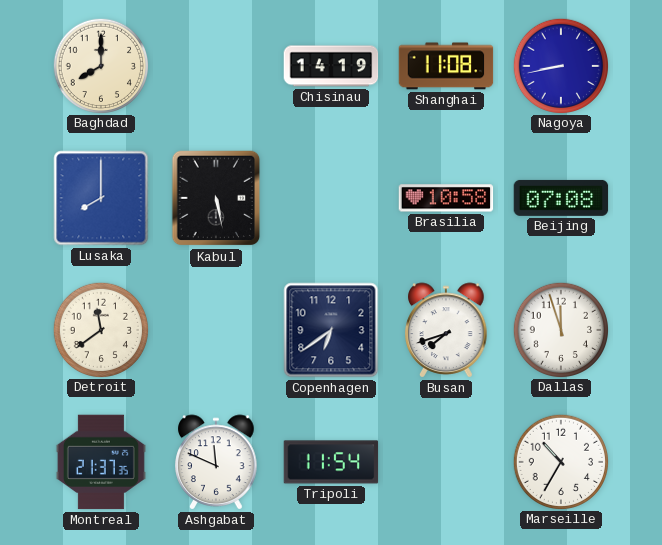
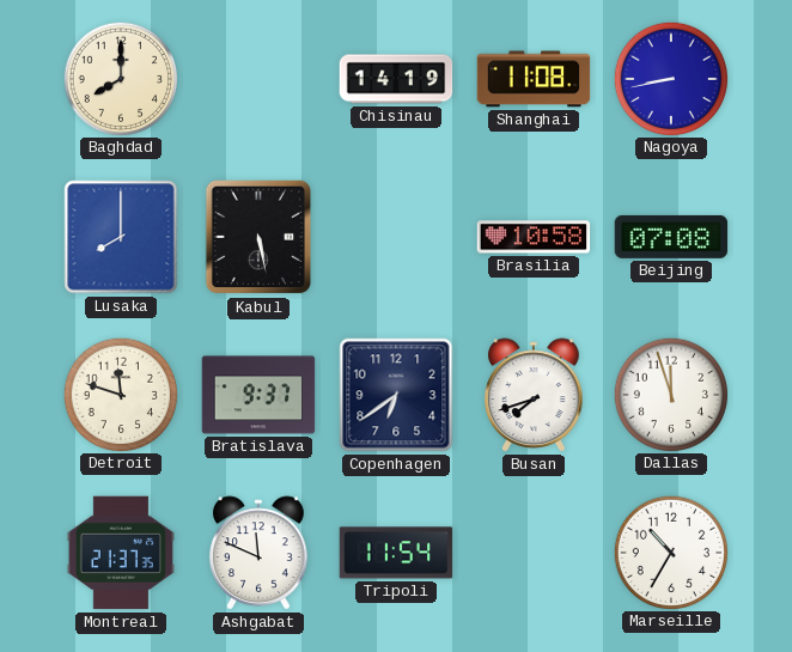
Detroit: 11:39 -> 11:48
Bratislava: none -> 9:37
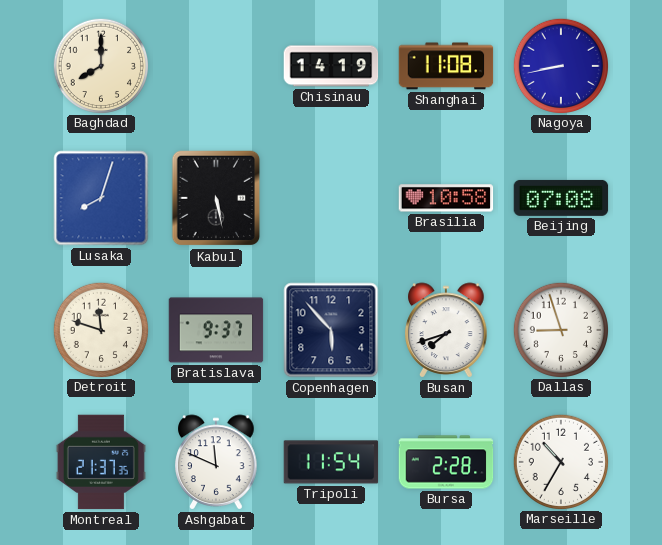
Lusaka: 8:00 -> 8:03
Copenhagen: 6:39 -> 5:53
Dallas: 11:57 -> 8:57
Bursa: none -> 2:28
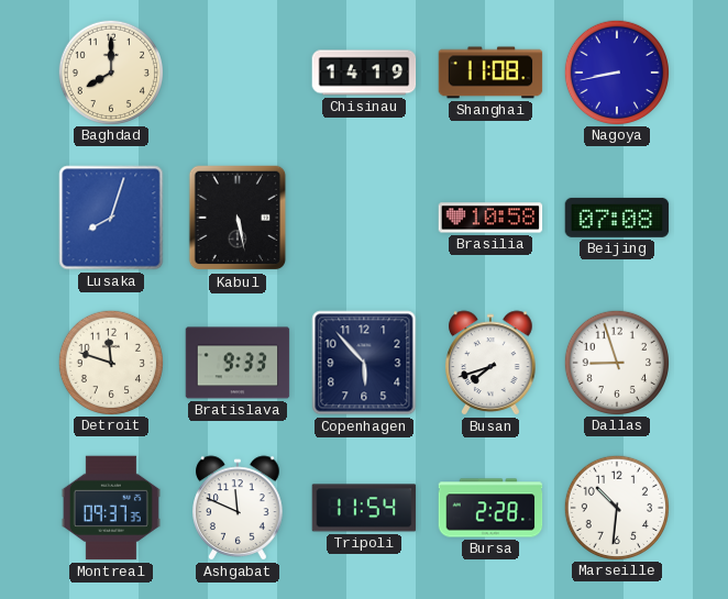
Bratislava: 9:37 -> 9:33
Montreal: 21:37 -> 09:37
Marseille: 10:35 -> 10:31
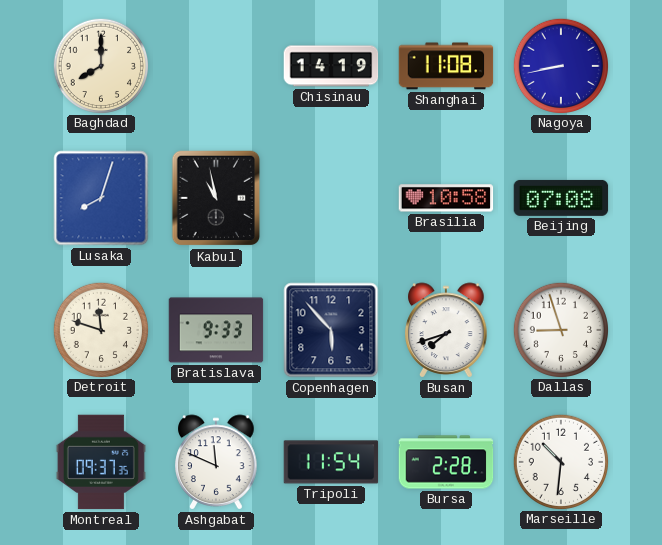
Kabul: 5:28 -> 10:58
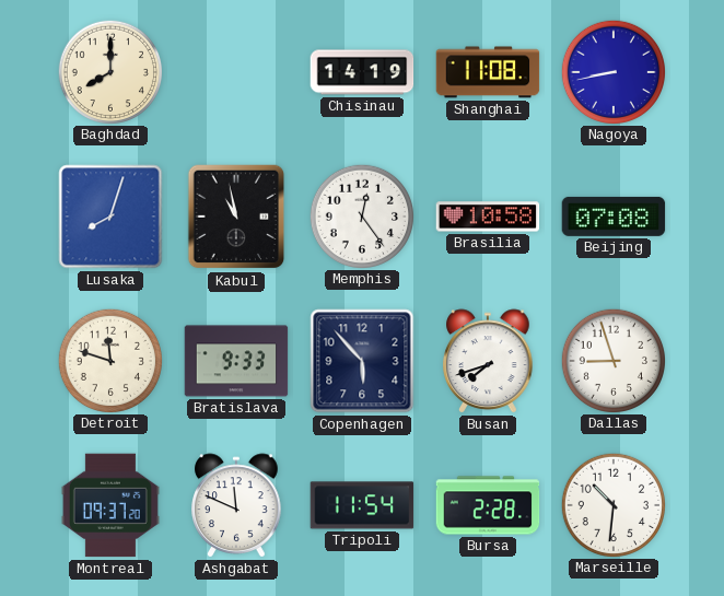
Memphis: none -> 12:24
Montreal: 09:37:35 -> 09:37:20
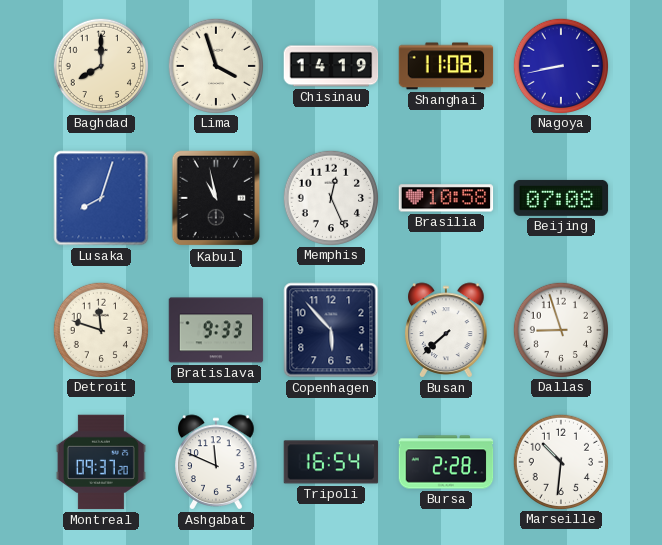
Lima: none -> 3:57
Memphis: 12:24 -> 12:26
Busan: 7:42 -> 7:38
Tripoli: 11:54 -> 16:54
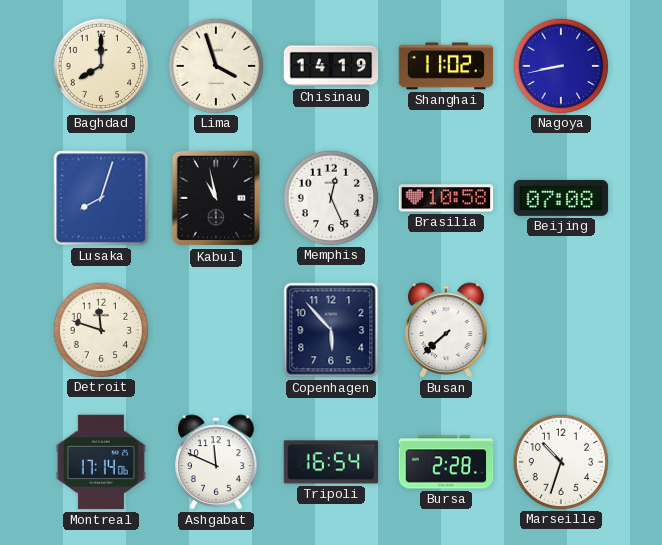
Shanghai: 11:08 -> 11:02
Bratislava: 9:33 -> none
Dallas: 8:57 -> none
Montreal: 09:37 -> 17:14
Marseille: 10:31 -> 10:33
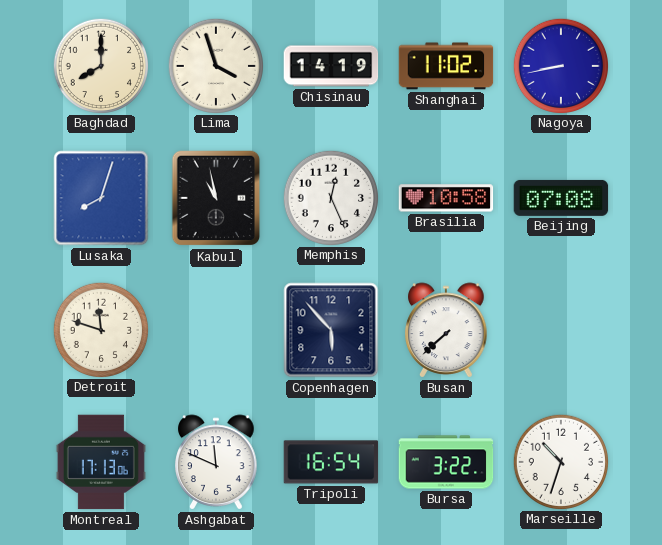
Montreal: 17:14 -> 17:13
Bursa: 2:28 -> 3:22
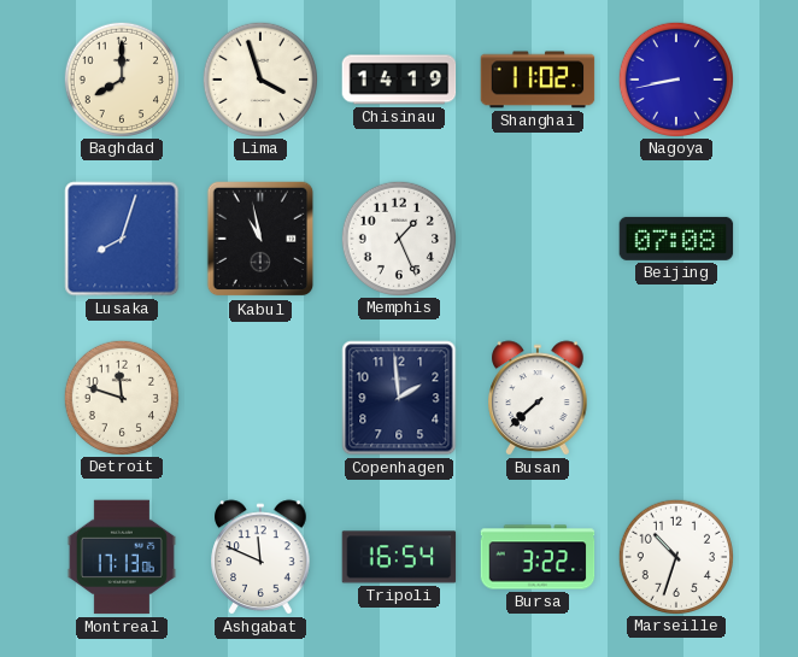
Memphis: 12:26 -> 1:26
Brasilia: 10:58 -> none
Copenhagen: 5:53 -> 1:59
